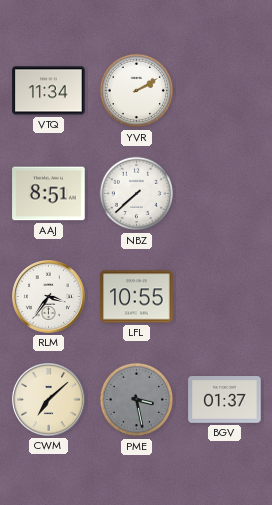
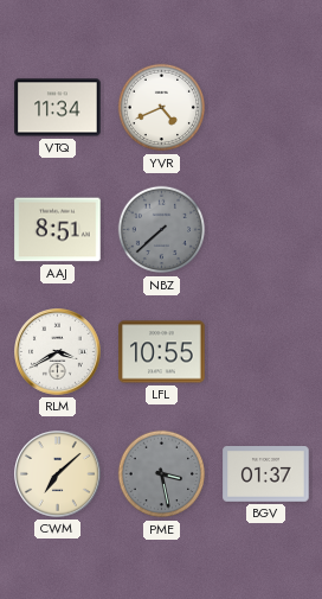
YVR: 2:10 -> 4:41
NBZ dial: white -> grey
RLM: 3:36 -> 3:40
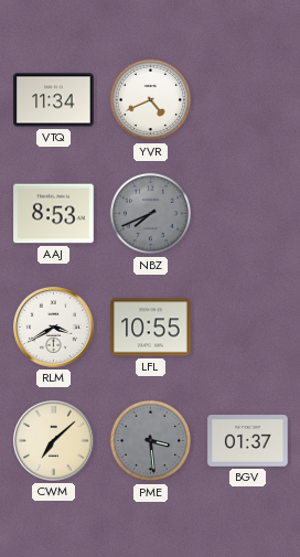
AAJ: 8:51 -> 8:53
NBZ: 7:38 -> 7:41
PME: 3:28 -> 3:29
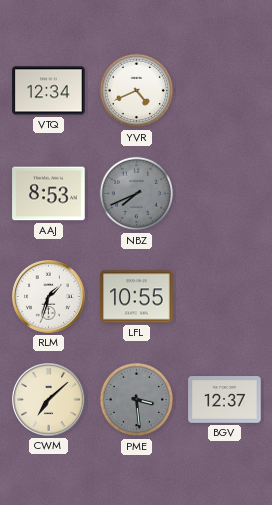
VTQ: 11:34 -> 12:34
RLM: 3:40 -> 1:33
BGV: 01:37 -> 12:37
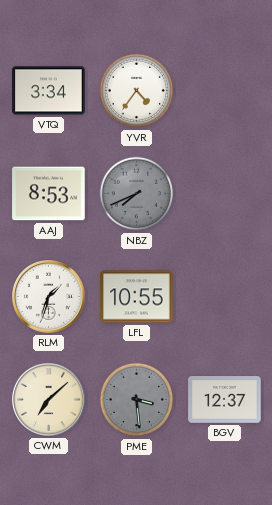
VTQ: 12:34 -> 3:34
YVR: 4:41 -> 4:36
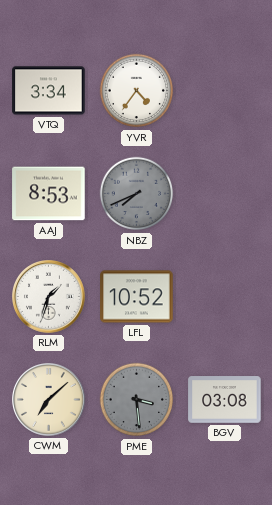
LFL: 10:55 -> 10:52
BGV: 12:37 -> 03:08
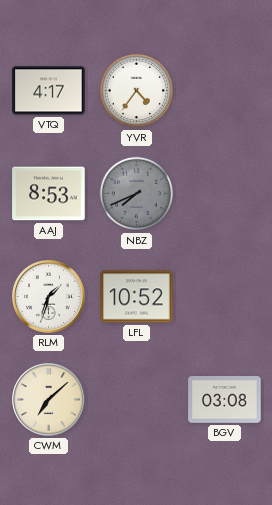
VTQ: 3:34 -> 4:17
PME: 3:29 -> none
